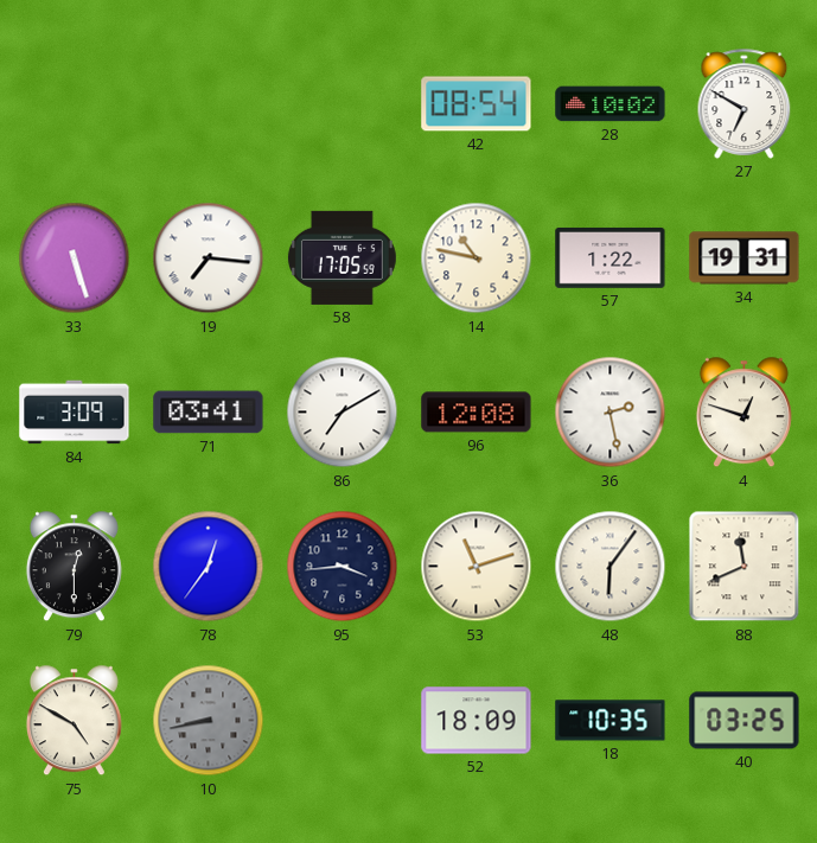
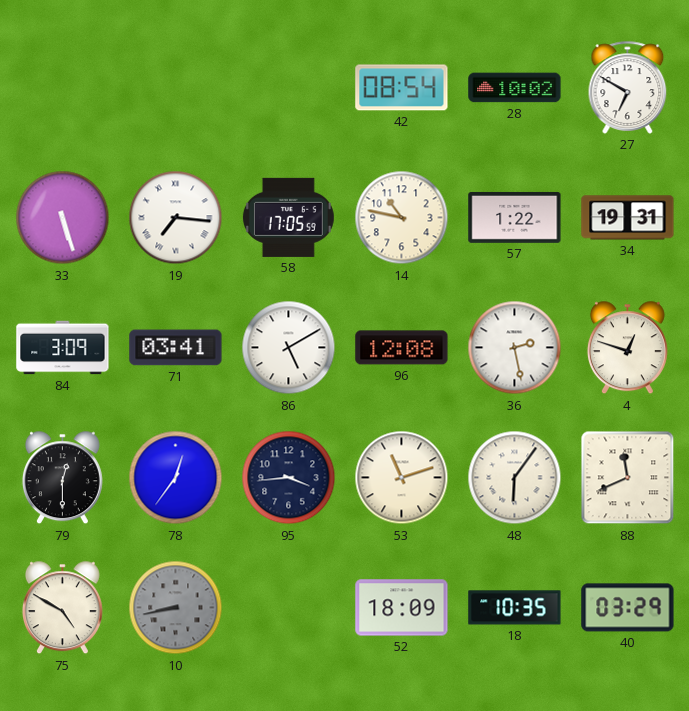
86: 7:10 -> 5:10
40: 03:25 -> 03:29
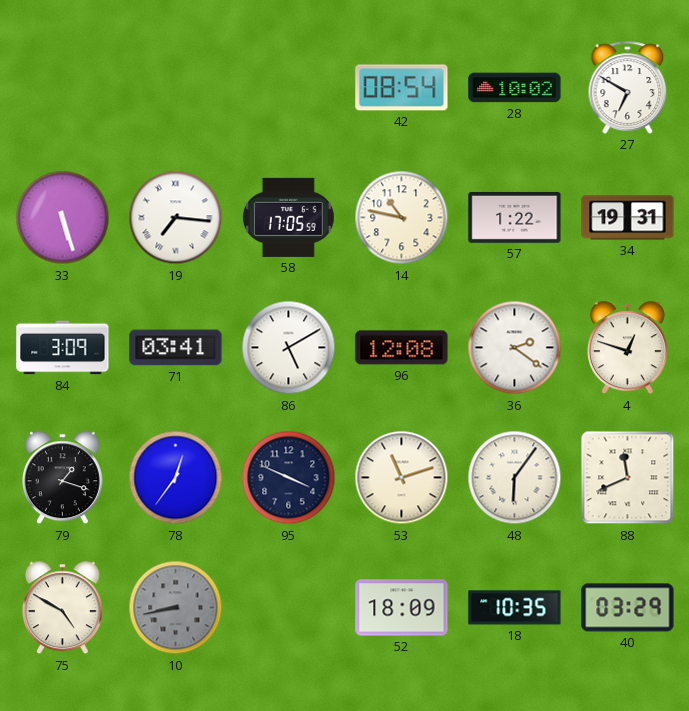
36: 2:28 -> 2:21
79: 12:30 -> 1:18
95: 3:44 -> 3:49
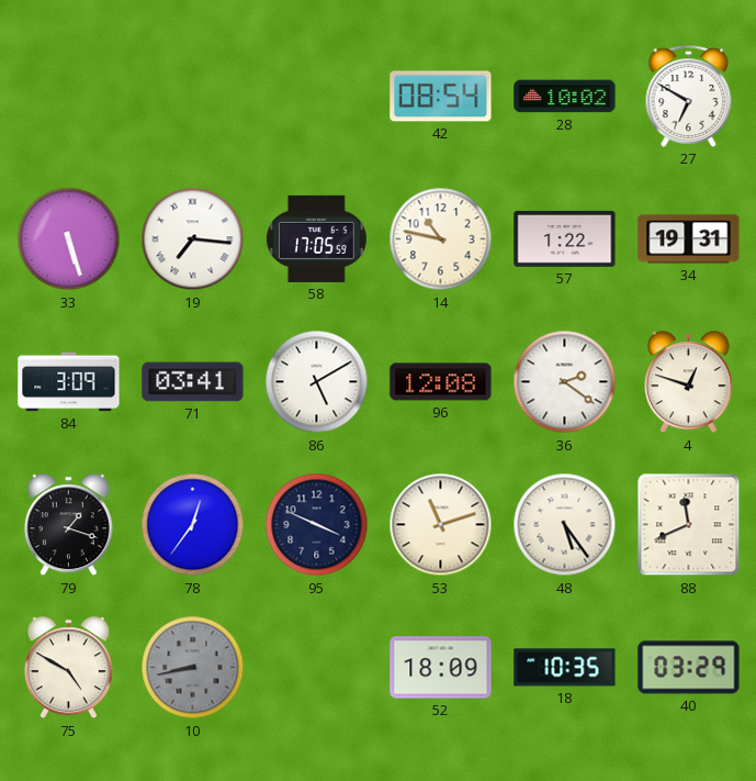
48: 6:06 -> 5:24
